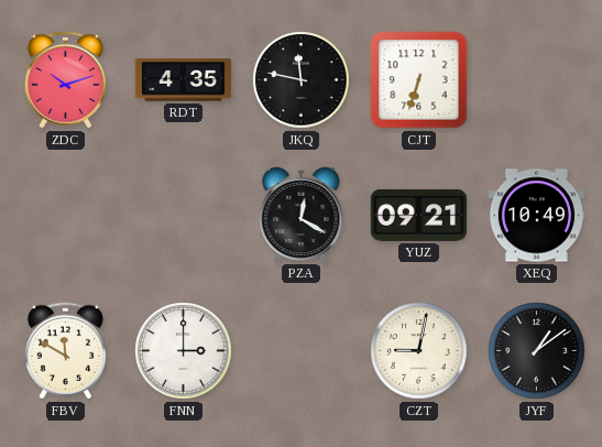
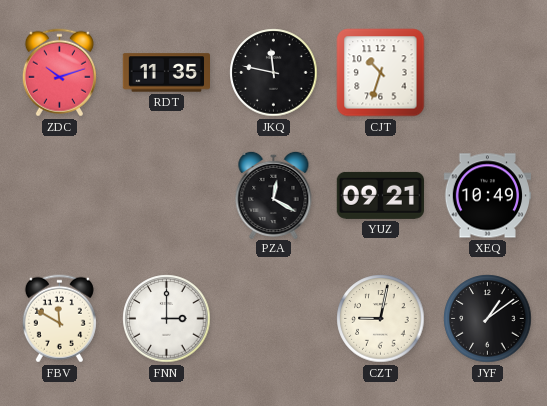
RDT: 4:35 -> 11:35
CJT: 6:33 -> 10:33
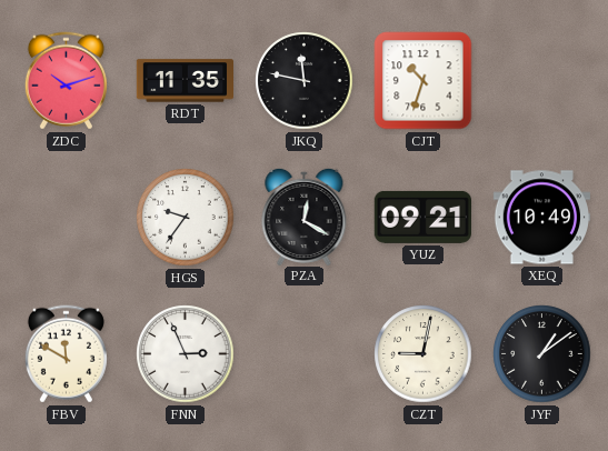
HGS: none -> 9:36
FNN: 3:00 -> 2:56
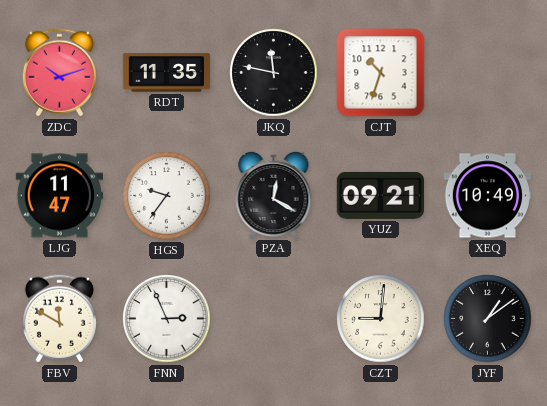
LJG: none -> 11:47
CZT: 9:02 -> 9:01
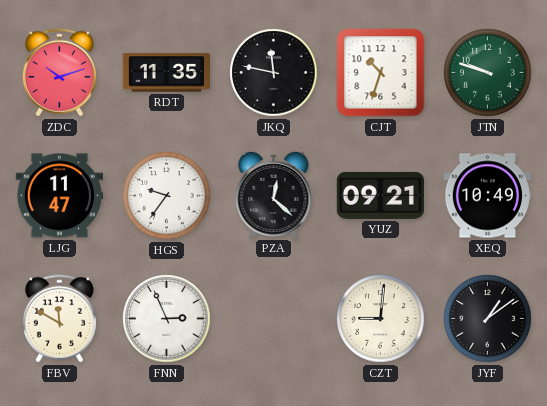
JTN: none -> 9:48
PZA: 12:20 -> 12:22
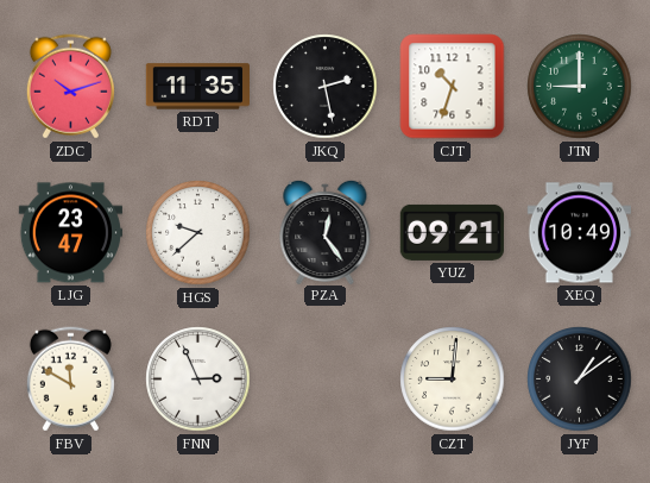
JKQ: 11:47 -> 2:28
JTN: 9:48 -> 9:00
LJG: 11:47 -> 23:47
HGS: 9:36 -> 9:38
PZA: 12:22 -> 12:24
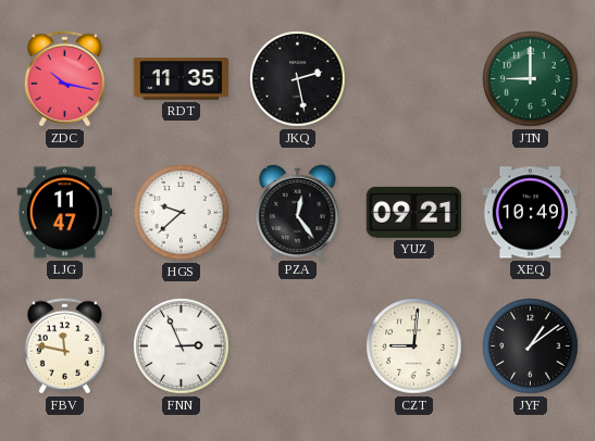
ZDC: 10:12 -> 10:17
CJT: 10:33 -> none
LJG: 23:47 -> 11:47
FBV: 11:50 -> 11:47
